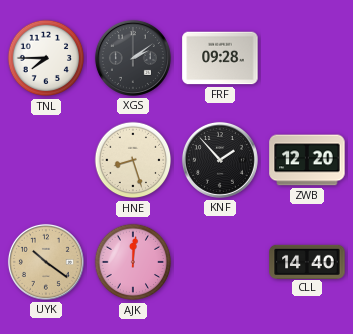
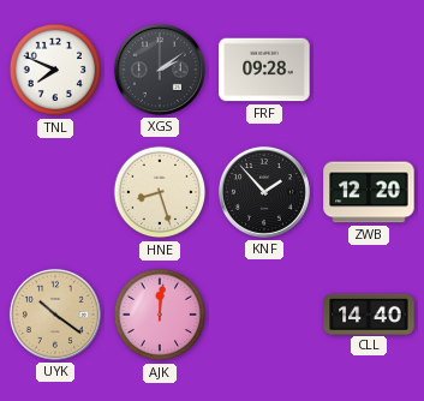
TNL: 7:45 -> 7:49
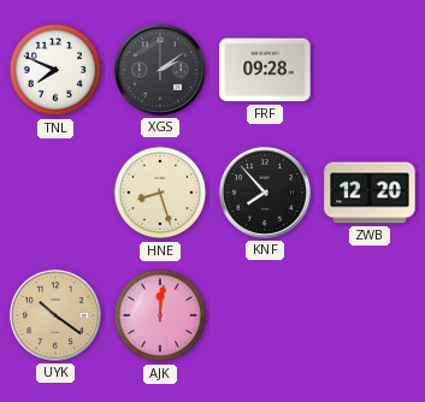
KNF: 1:53 -> 7:53
CLL: 14:40 -> none
